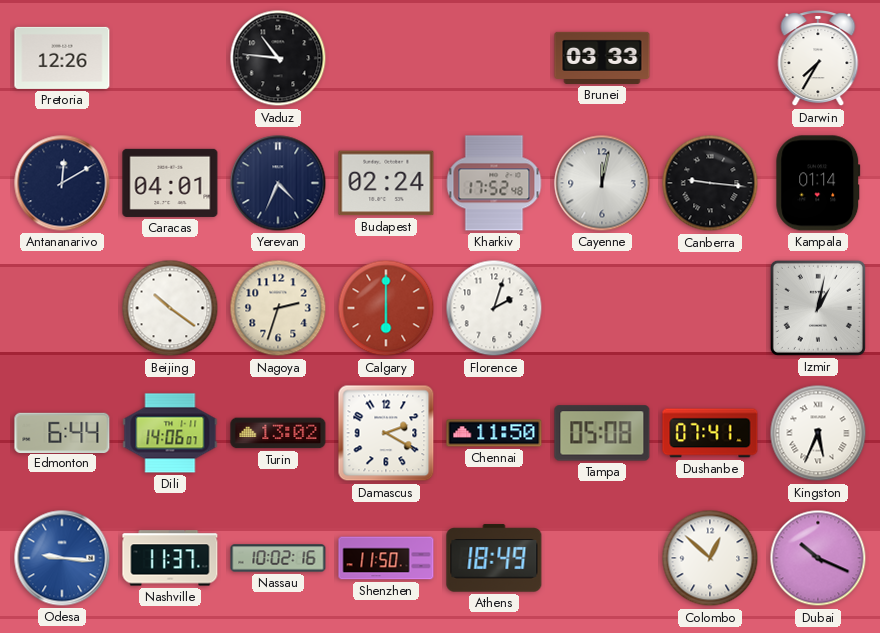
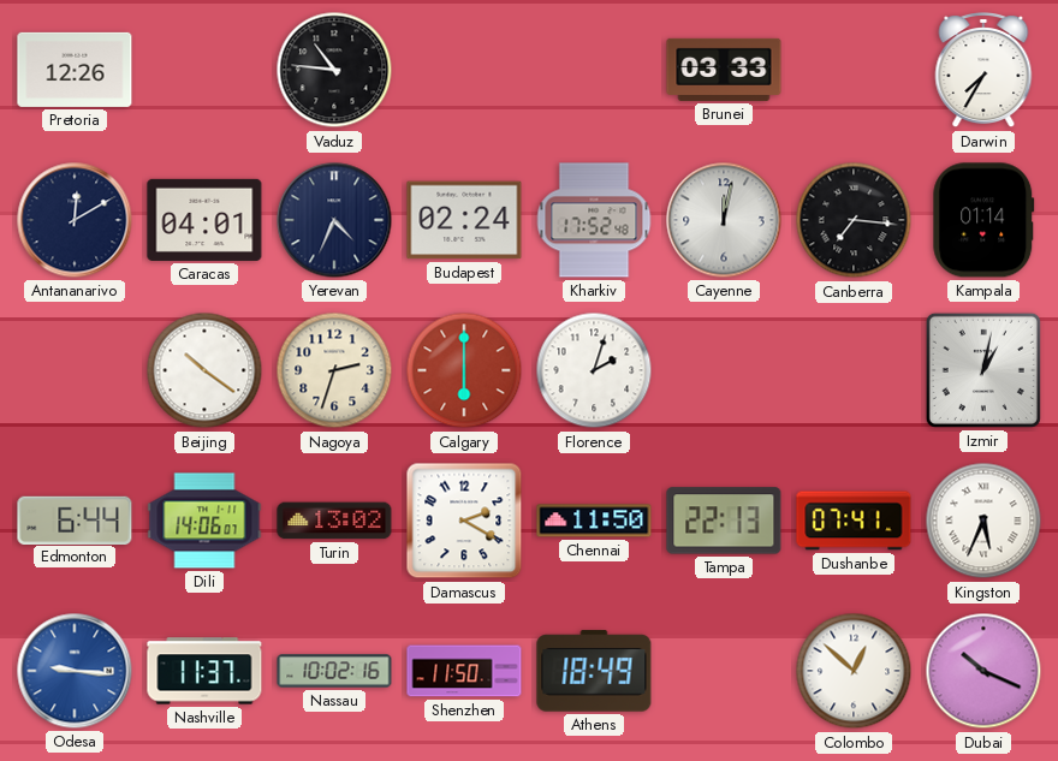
Canberra: 9:16 -> 7:16
Tampa: 05:08 -> 22:13
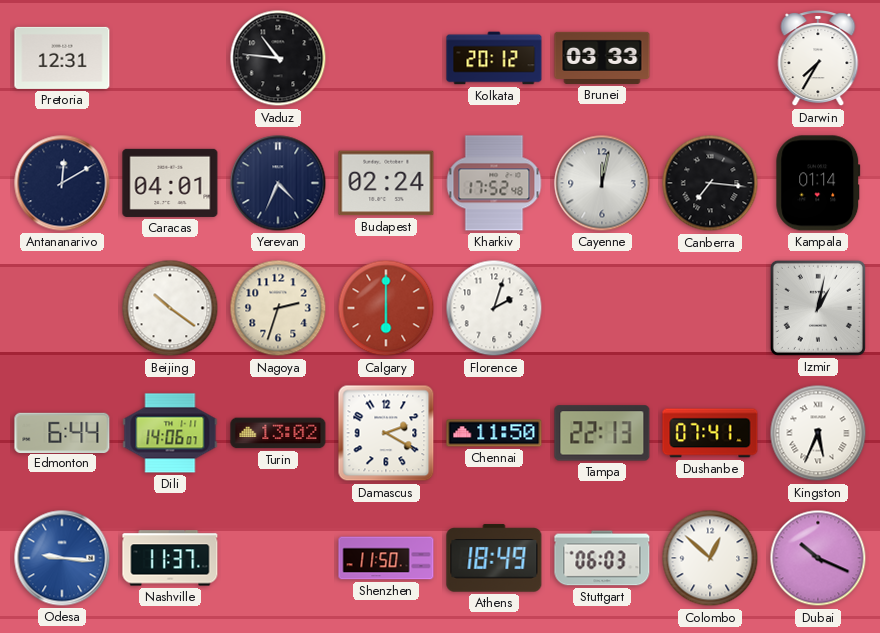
Pretoria: 12:26 -> 12:31
Kolkata: none -> 20:12
Nassau: 10:02 -> none
Stuttgart: none -> 06:03
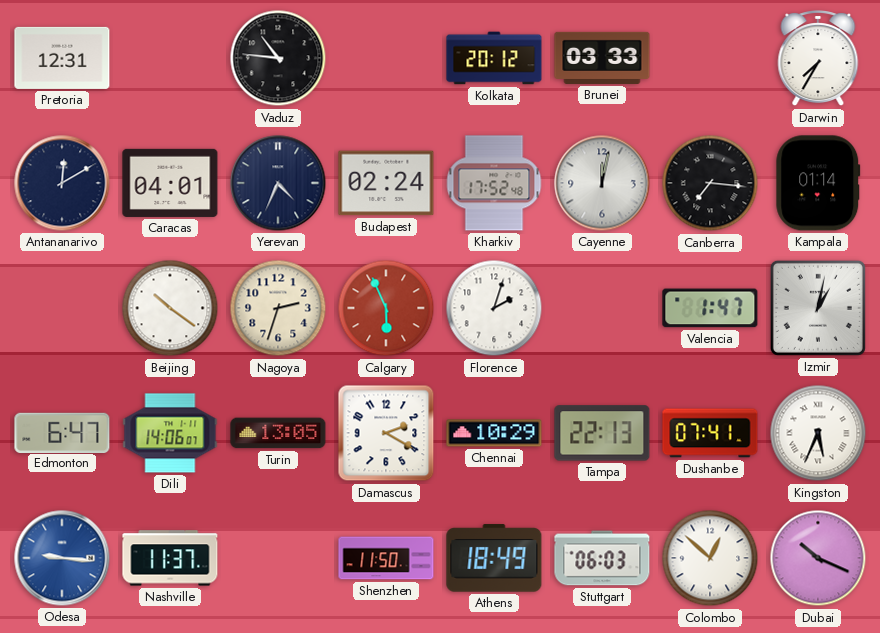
Calgary: 6:00 -> 5:56
Valencia: none -> 1:47
Edmonton: 6:44 -> 6:47
Turin: 13:02 -> 13:05
Chennai: 11:50 -> 10:29
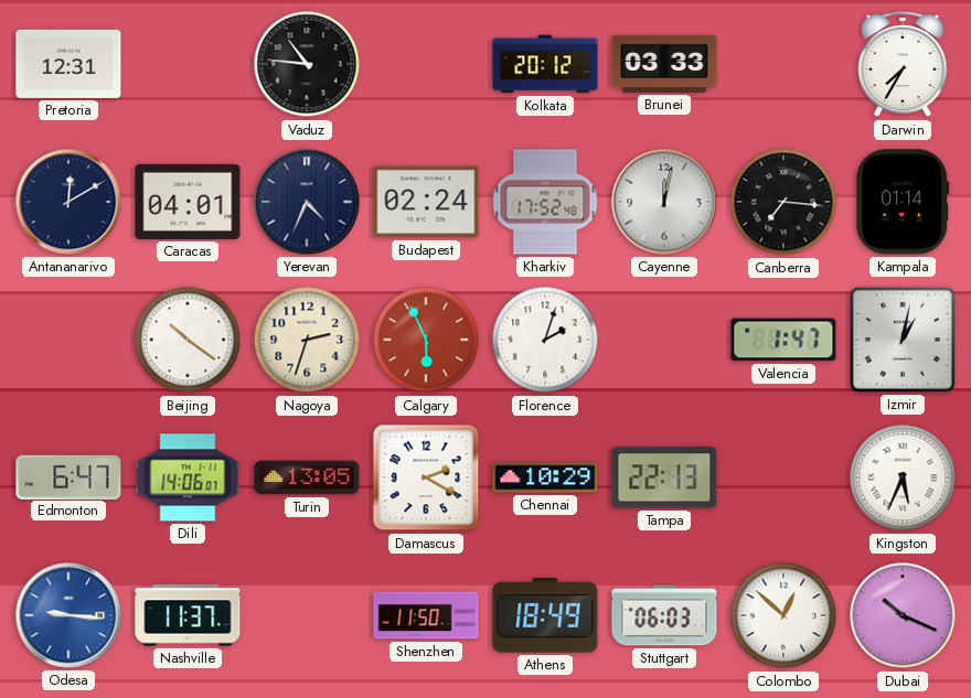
Dushanbe: 07:41 -> none
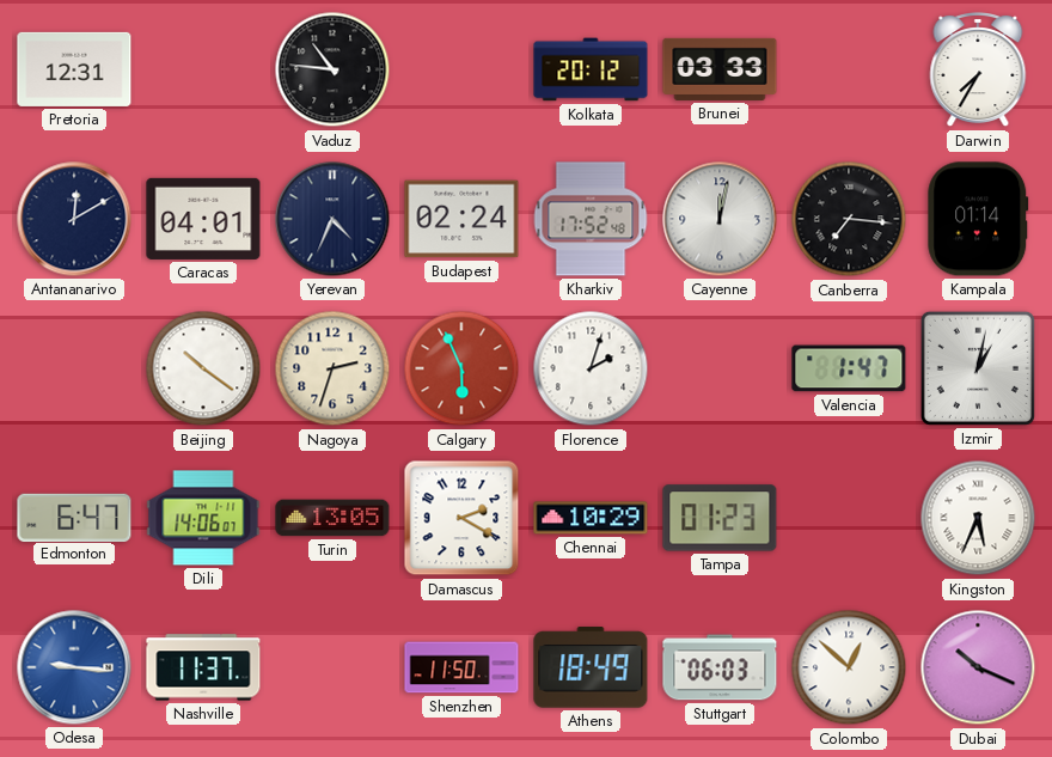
Tampa: 22:13 -> 01:23
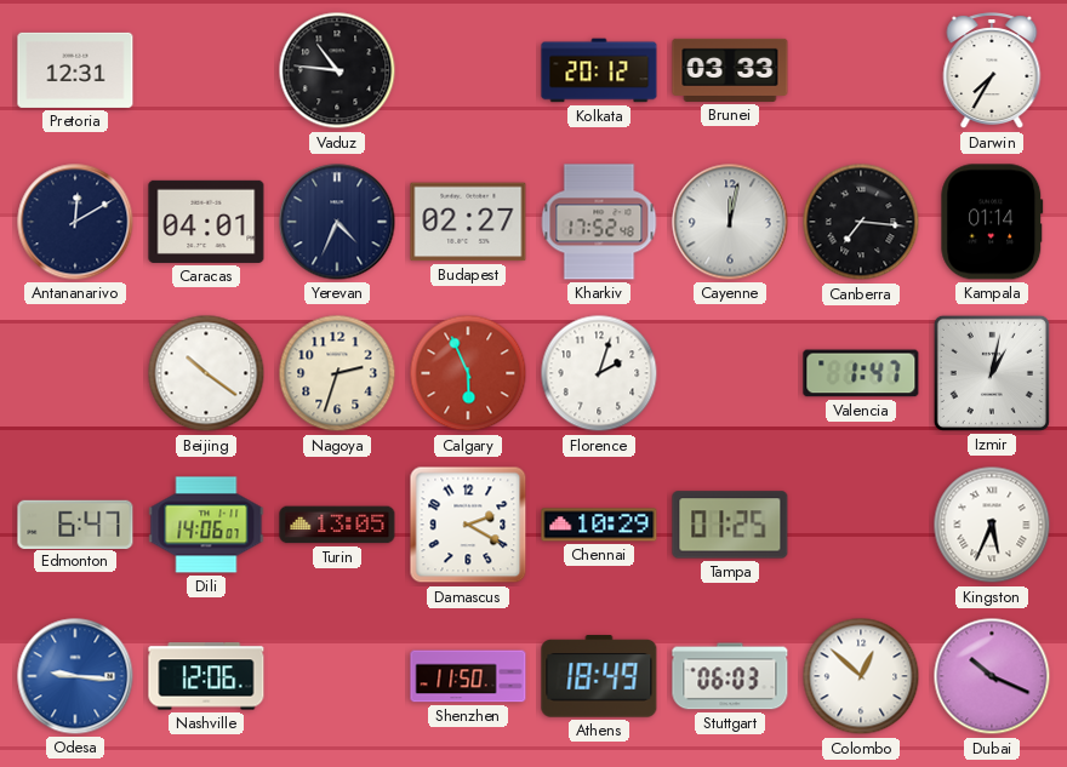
Budapest: 02:24 -> 02:27
Tampa: 01:23 -> 01:25
Nashville: 11:37 -> 12:06
